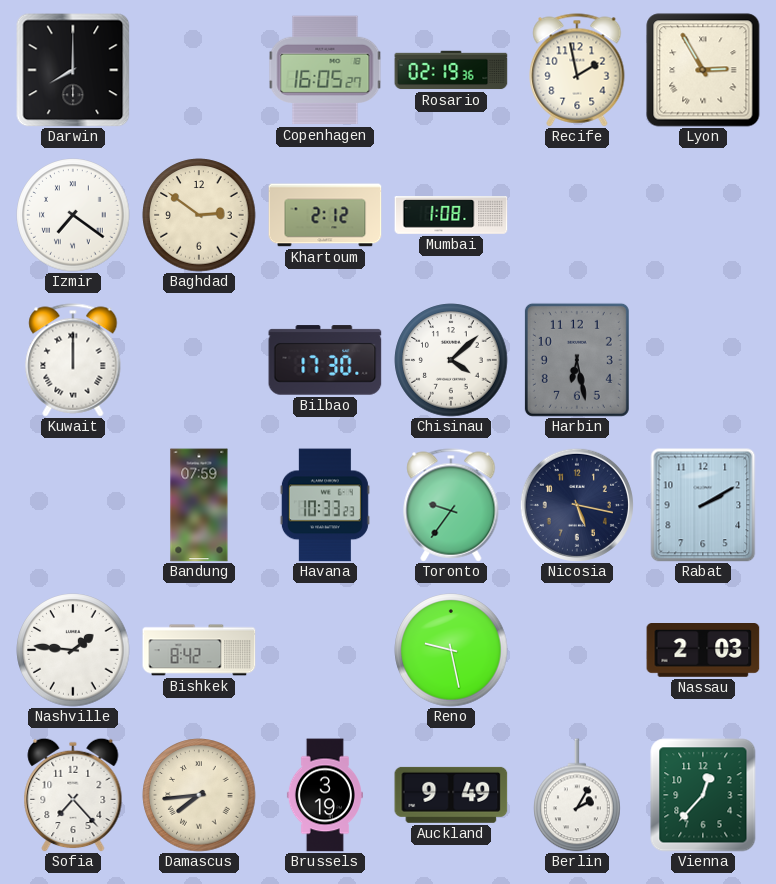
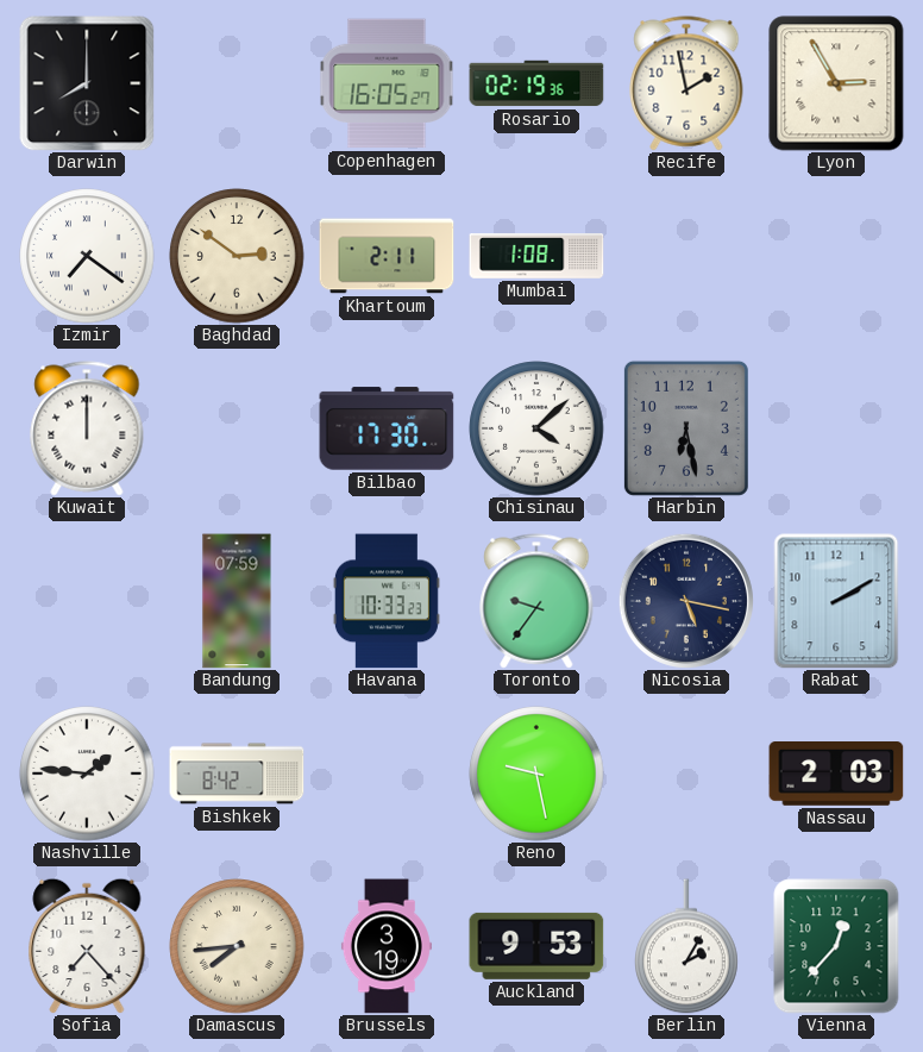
Khartoum: 2:12 -> 2:11
Auckland: 9:49 -> 9:53
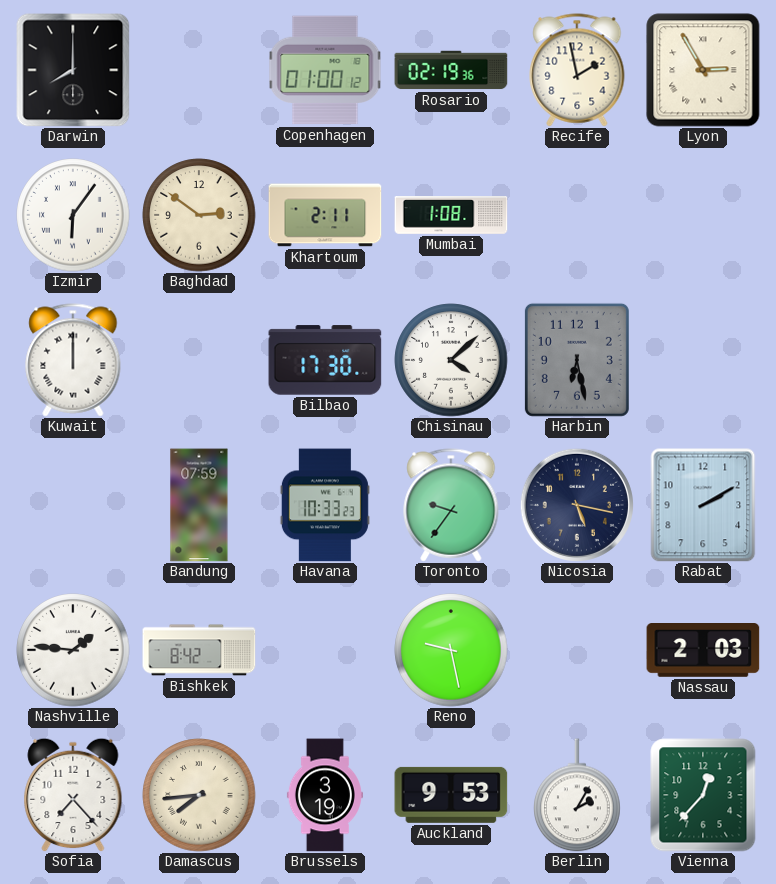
Copenhagen: 16:05 -> 01:00
Izmir: 7:21 -> 6:06
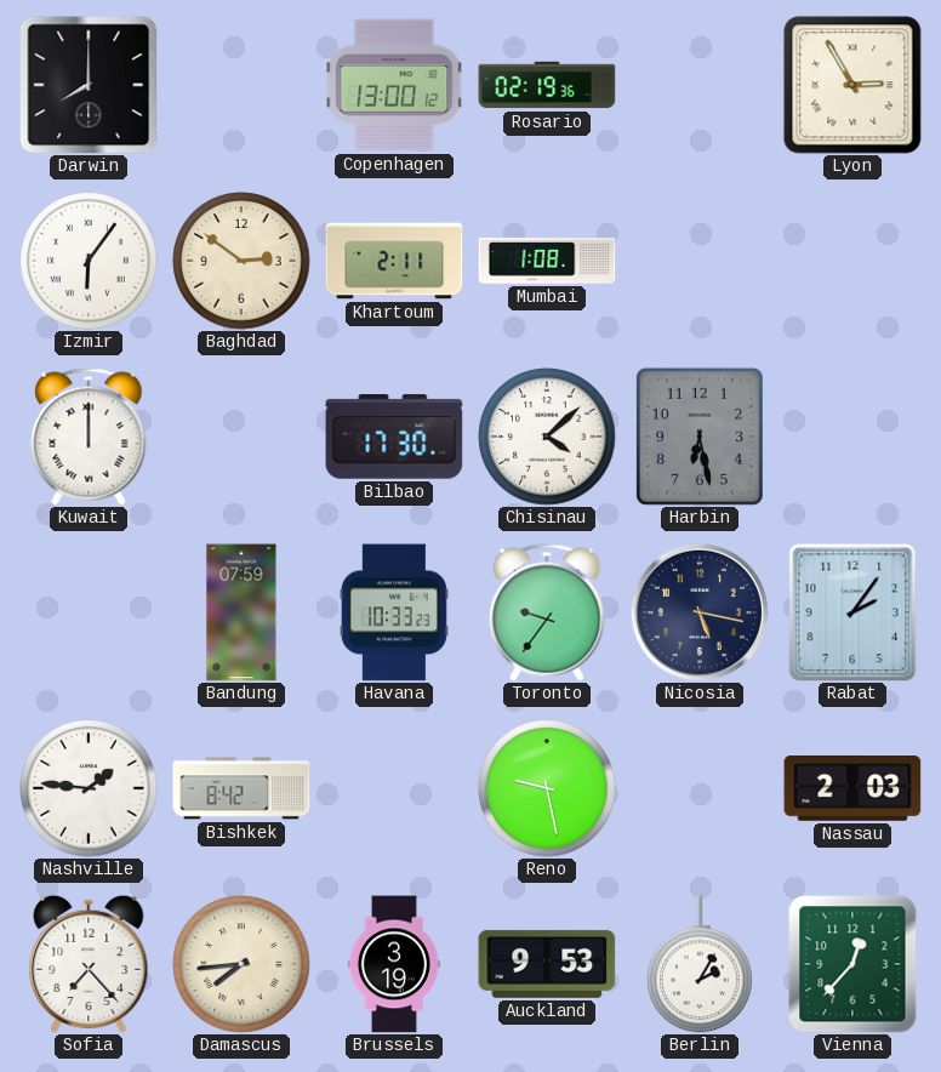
Copenhagen: 01:00 -> 13:00
Recife: 1:58 -> none
Rabat: 2:10 -> 2:06
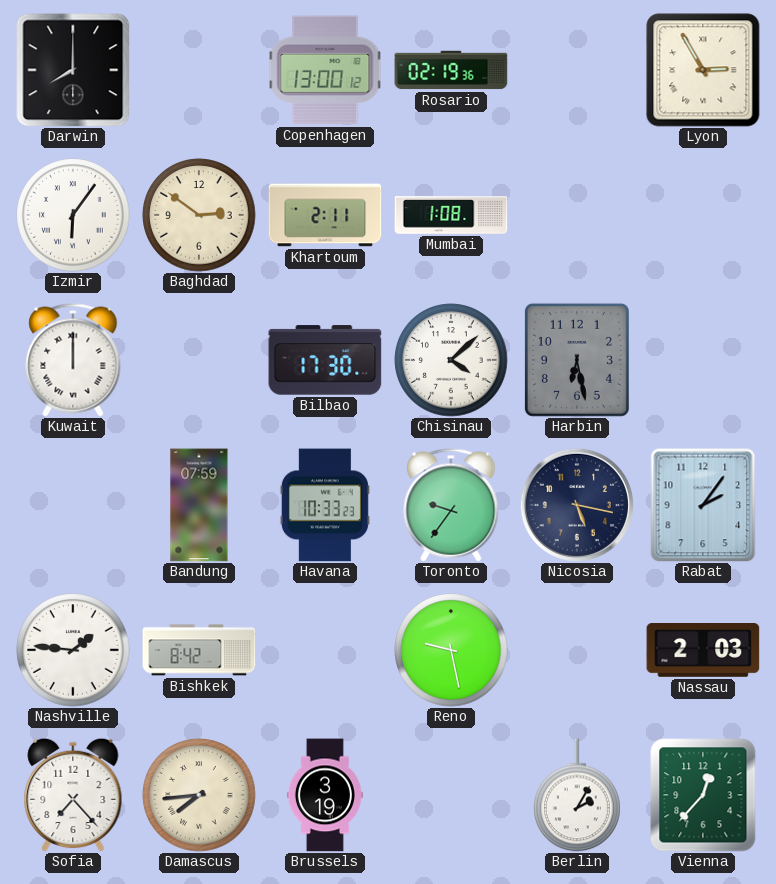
Auckland: 9:53 -> none
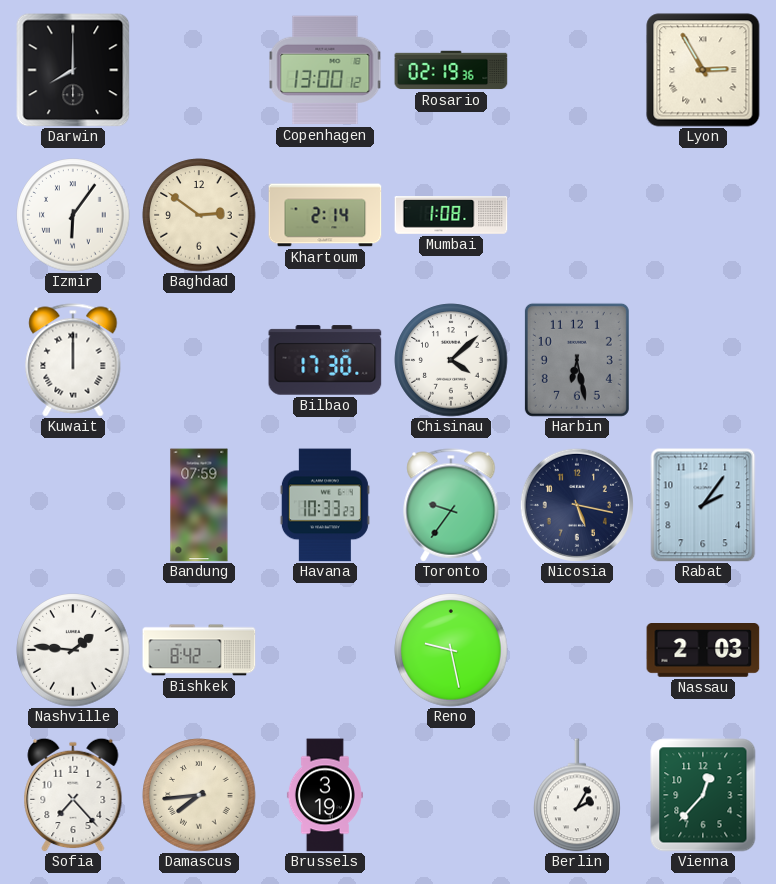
Khartoum: 2:11 -> 2:14
